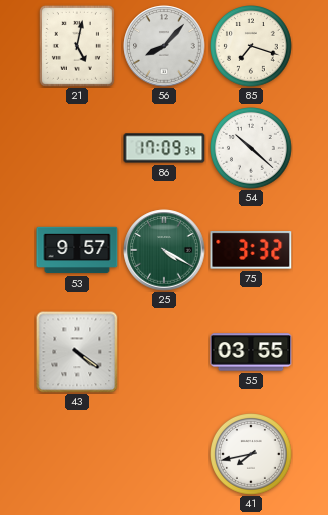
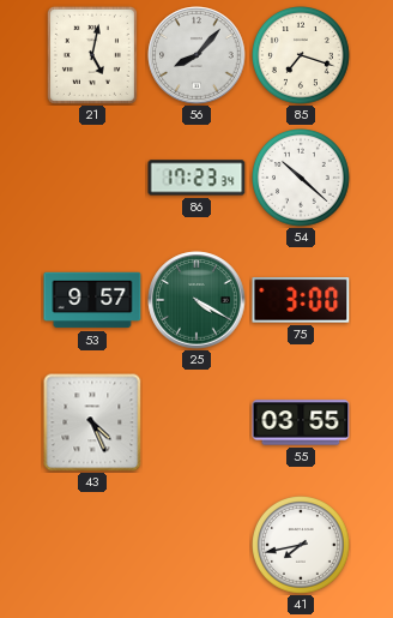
86: 17:09 -> 17:23
75: 3:32 -> 3:00
43: 4:21 -> 4:26
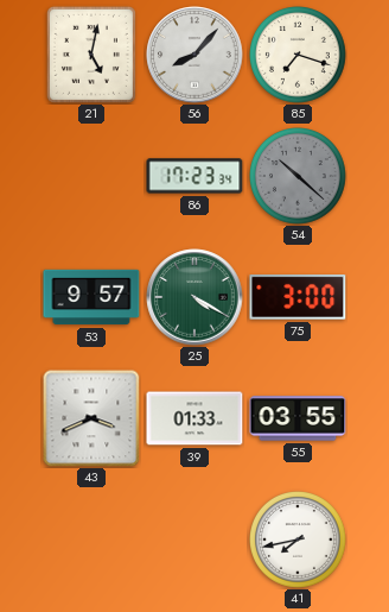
54 dial: white -> grey
43: 4:26 -> 3:41
39: none -> 01:33
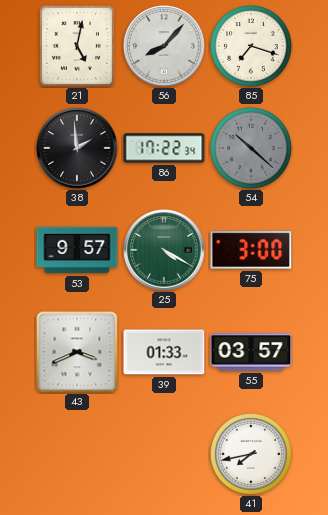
38: none -> 1:59
86: 17:23 -> 17:22
55: 03:55 -> 03:57
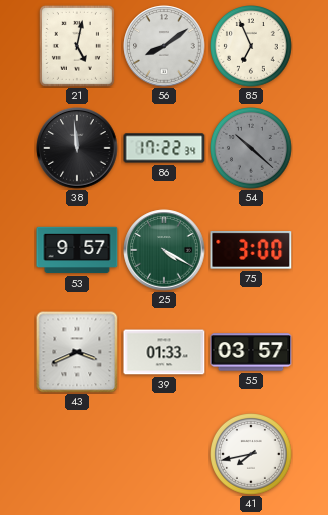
56: 8:07 -> 8:09
85: 7:18 -> 6:56
38: 1:59 -> 11:59
